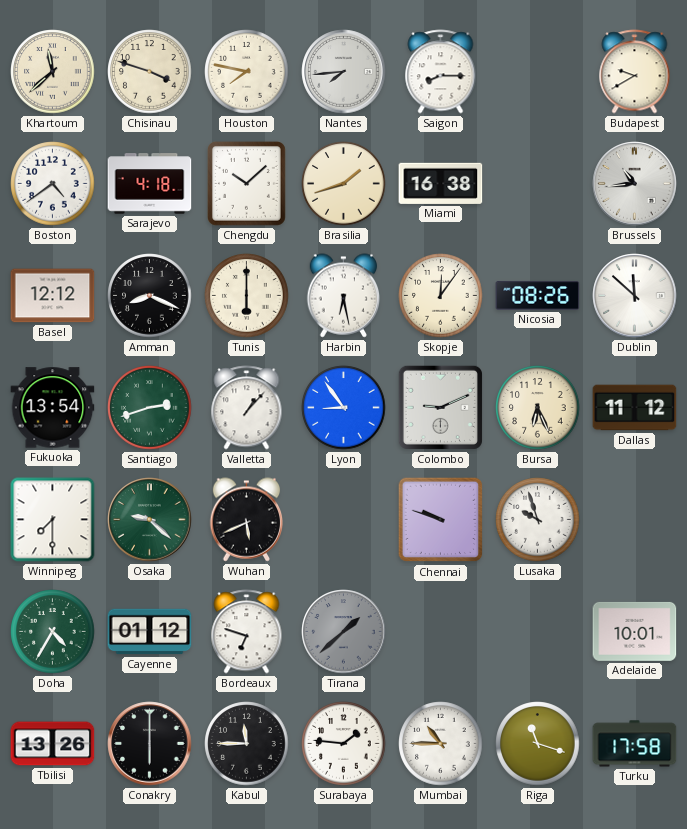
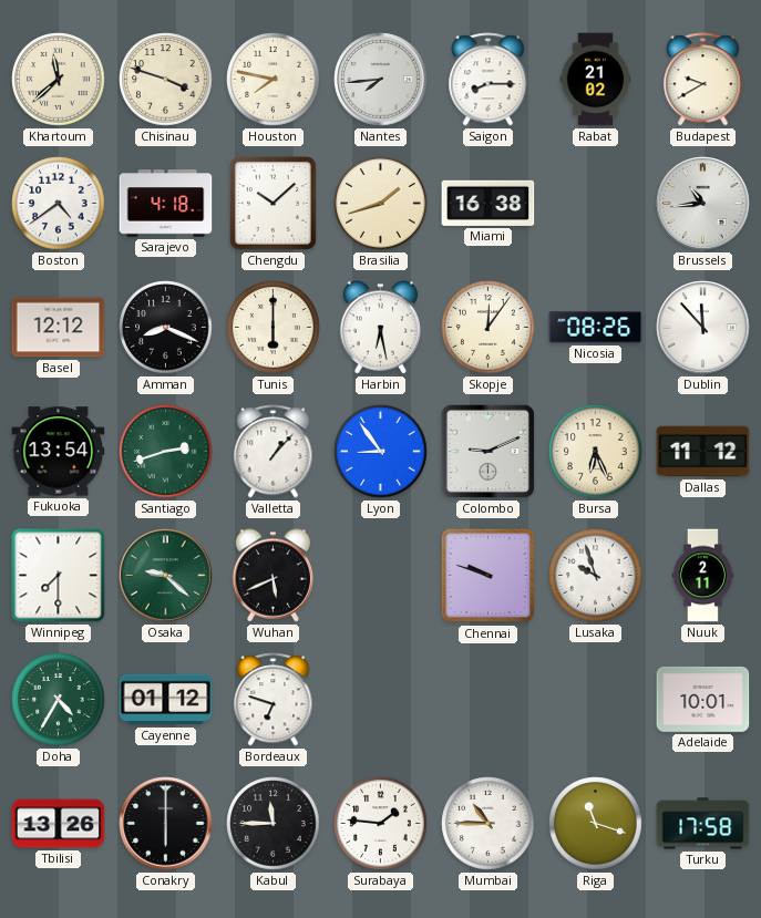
Rabat: none -> 21:02
Dublin: 11:52 -> 11:53
Nuuk: none -> 2:11
Tirana: 1:38 -> none
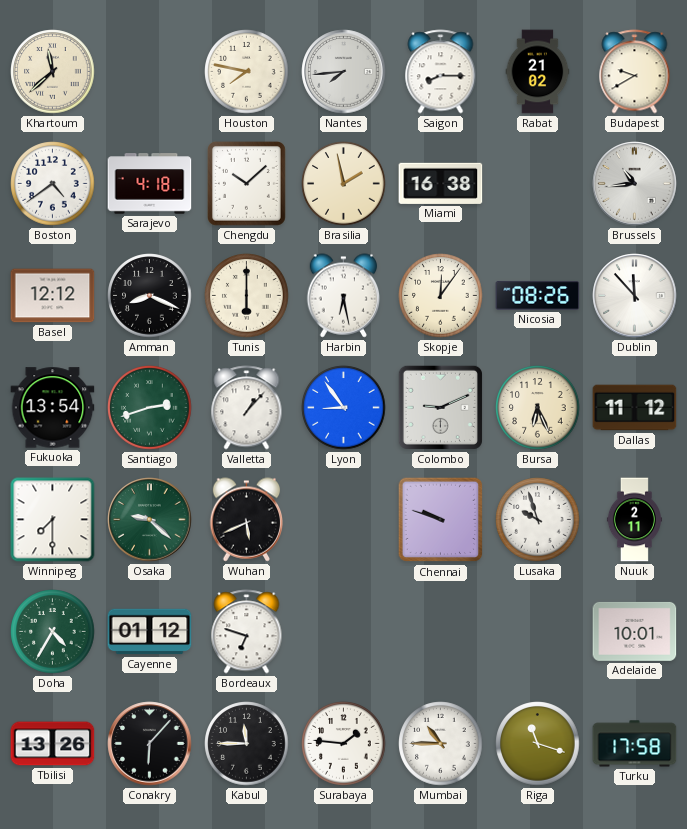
Chisinau: 3:48 -> none
Brasilia: 1:42 -> 1:58
Conakry: 6:00 -> 6:07
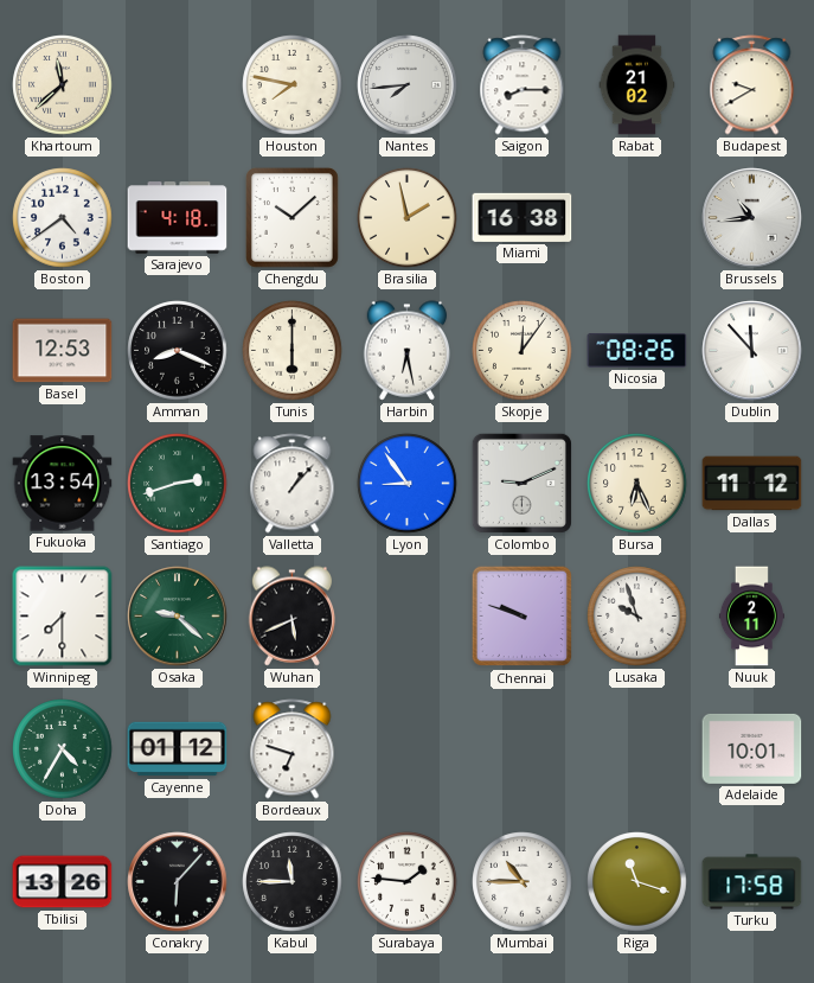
Basel: 12:12 -> 12:53
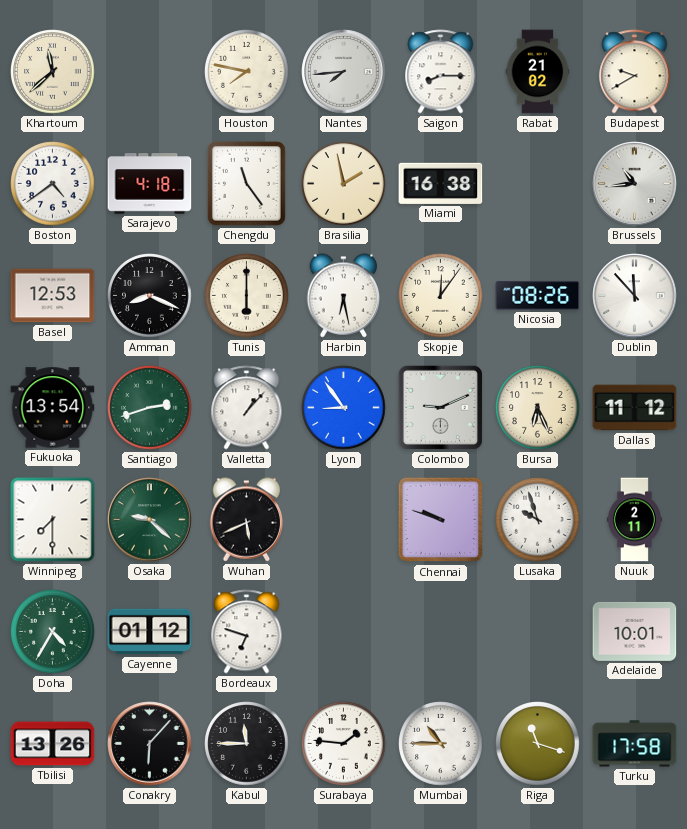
Chengdu: 10:08 -> 11:24
